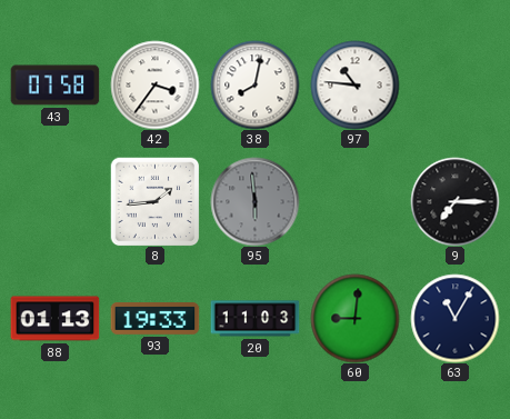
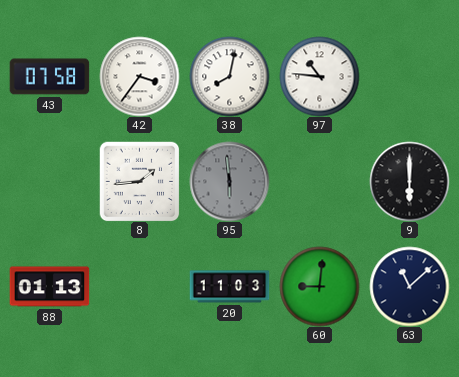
9: 7:15 -> 6:00
93: 19:33 -> none
63: 11:05 -> 11:08
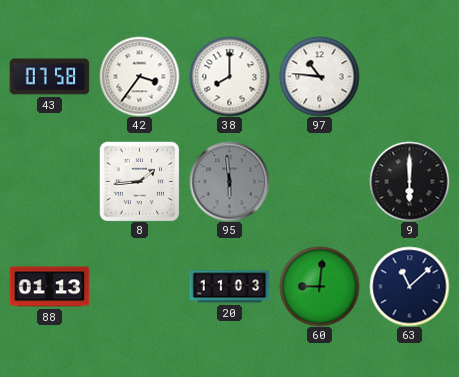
38: 8:02 -> 8:00
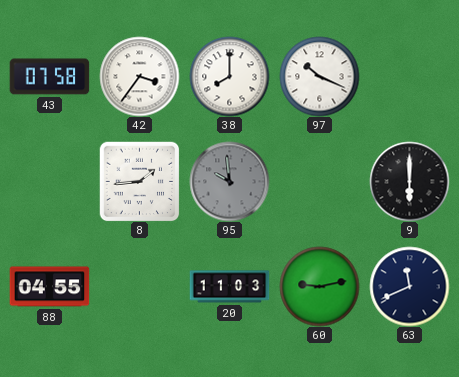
97: 10:46 -> 10:19
95: 5:59 -> 9:59
88: 01:13 -> 04:55
60: 9:01 -> 9:13
63: 11:08 -> 11:41
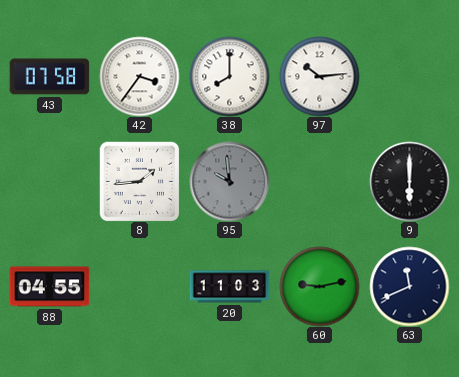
97: 10:19 -> 10:14
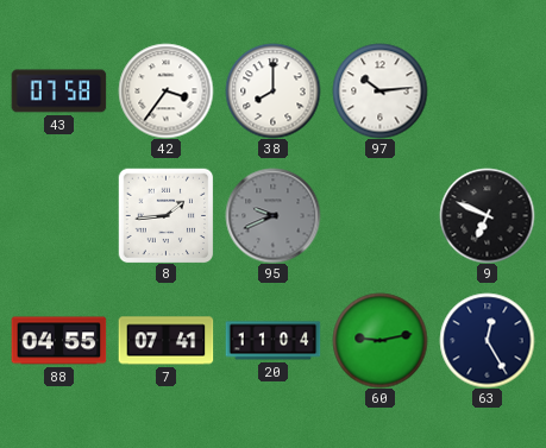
95: 9:59 -> 9:41
9: 6:00 -> 6:49
7: none -> 07:41
20: 11:03 -> 11:04
63: 11:41 -> 12:25
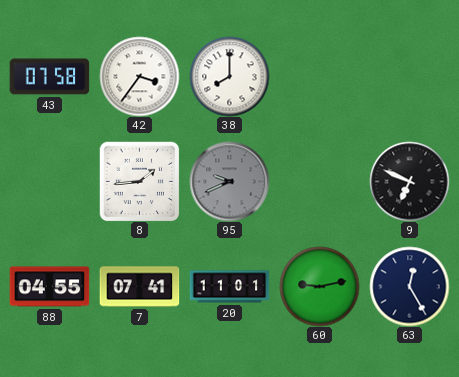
97: 10:14 -> none
20: 11:04 -> 11:01
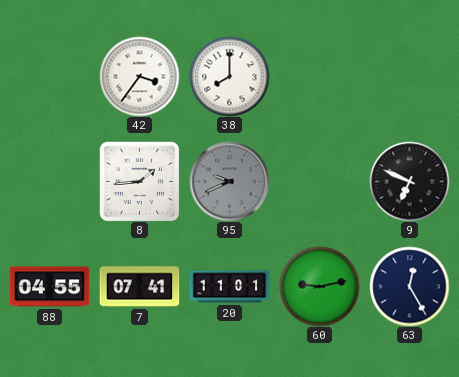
43: 07:58 -> none
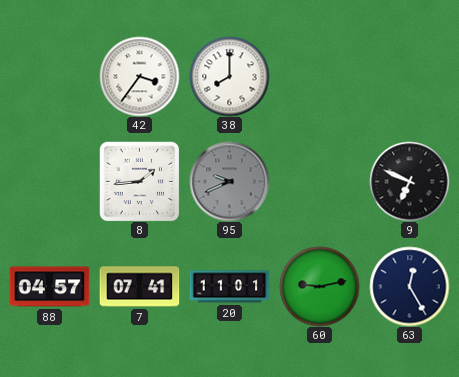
88: 04:55 -> 04:57
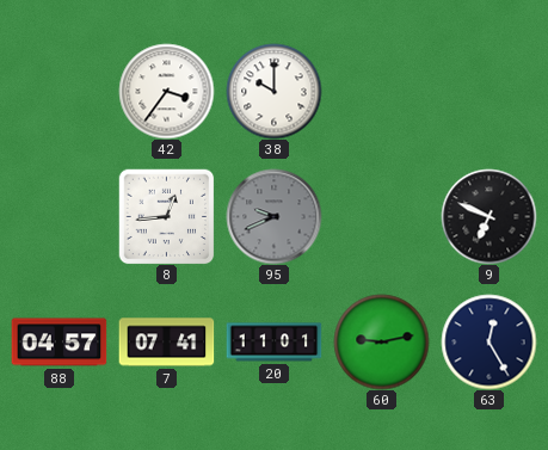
38: 8:00 -> 10:00
8: 1:44 -> 12:44
